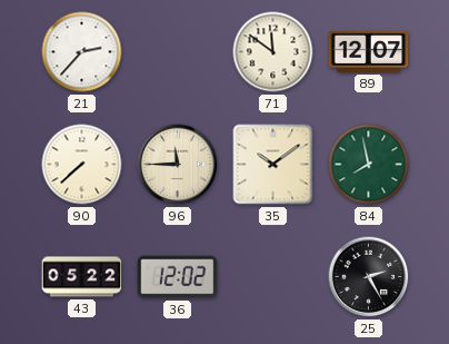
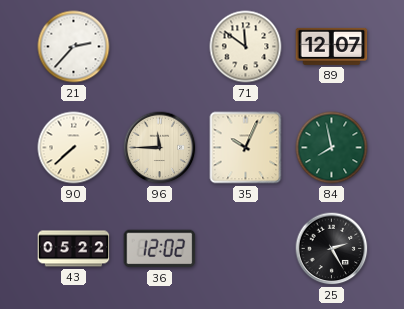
35: 10:09 -> 10:04
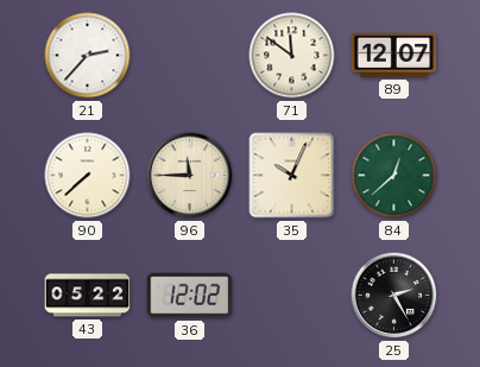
84: 7:58 -> 12:38
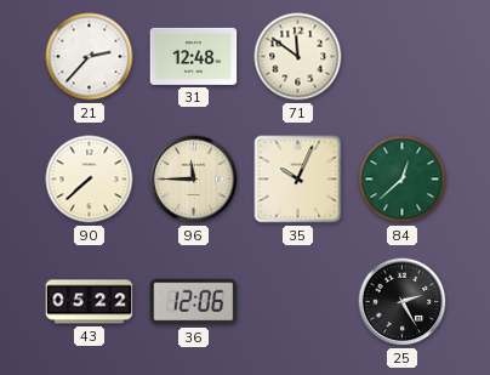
31: none -> 12:48
89: 12:07 -> none
36: 12:02 -> 12:06
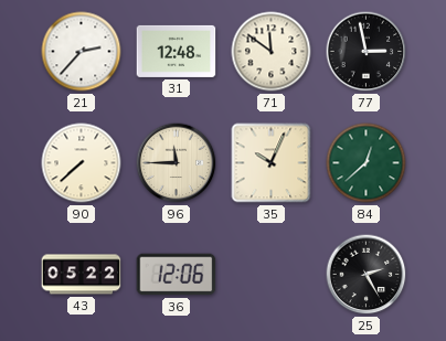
77: none -> 2:58
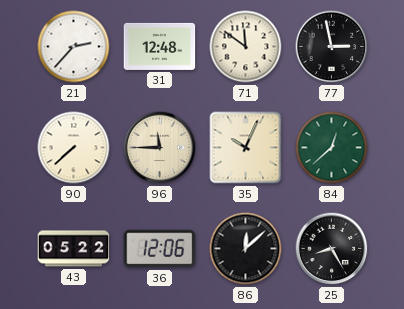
86: none -> 12:08
25: 2:25 -> 8:25
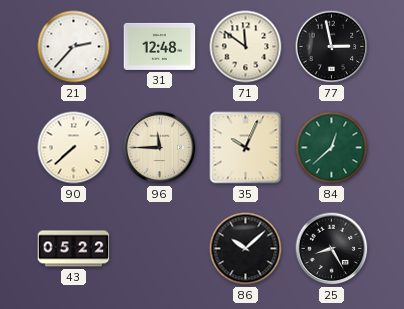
36: 12:06 -> none
86: 12:08 -> 10:08
